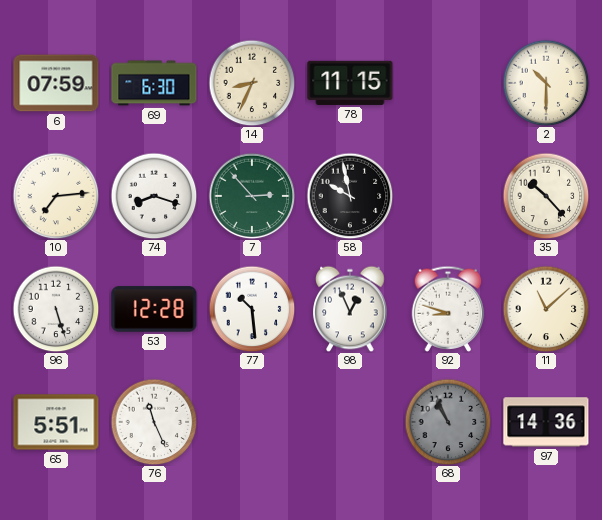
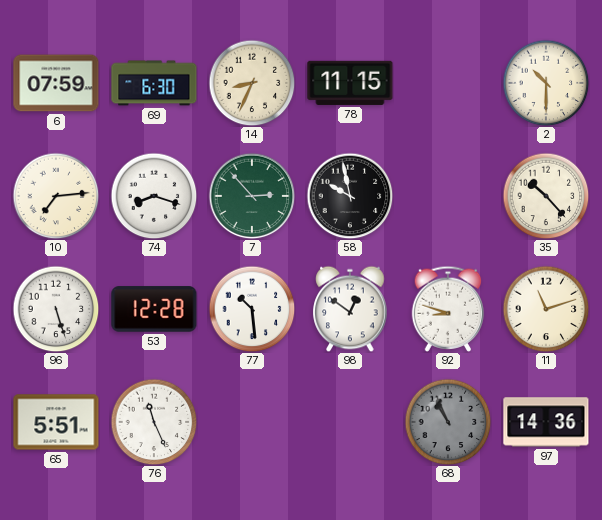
98: 12:56 -> 12:51
11: 11:08 -> 11:12
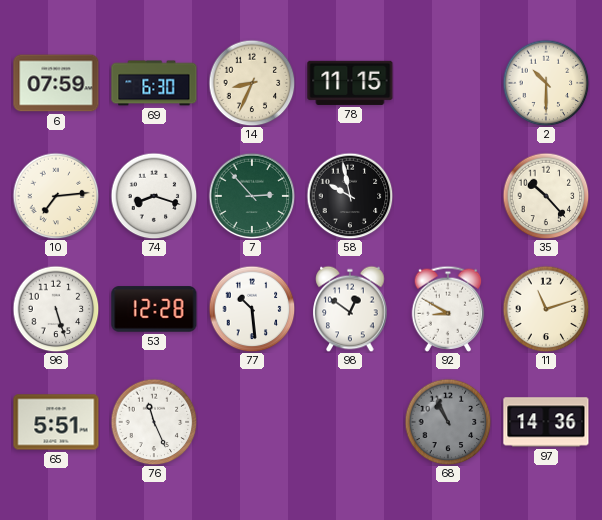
92: 8:48 -> 8:50
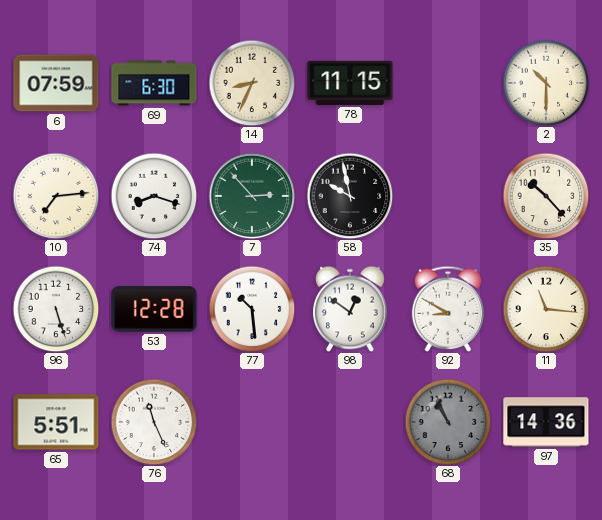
11: 11:12 -> 11:16
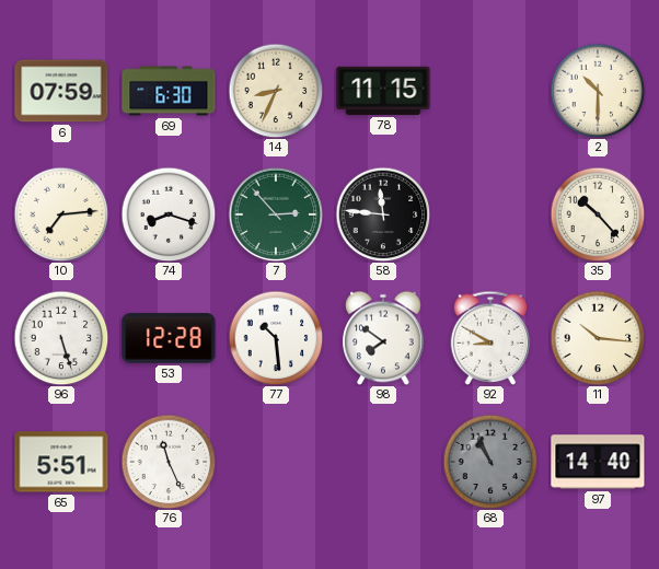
58: 9:58 -> 11:46
98: 12:51 -> 7:51
11: 11:16 -> 10:16
97: 14:36 -> 14:40
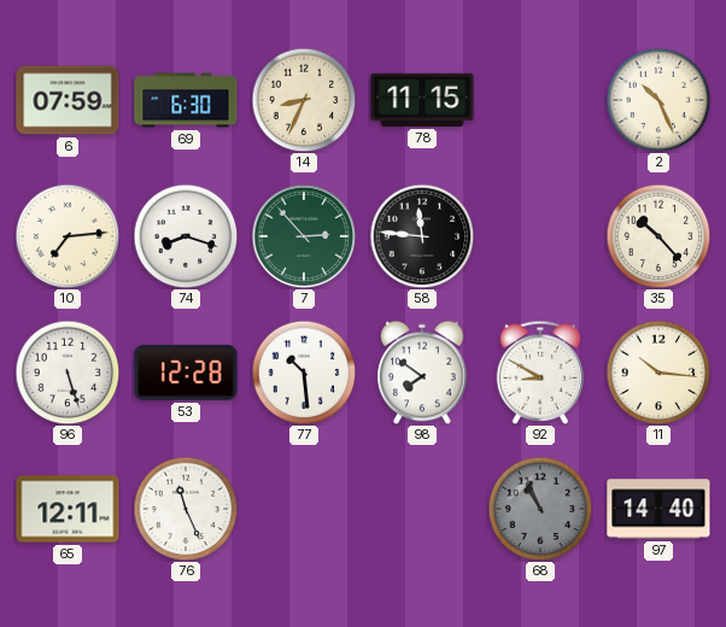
2: 10:30 -> 10:26
65: 5:51 -> 12:11
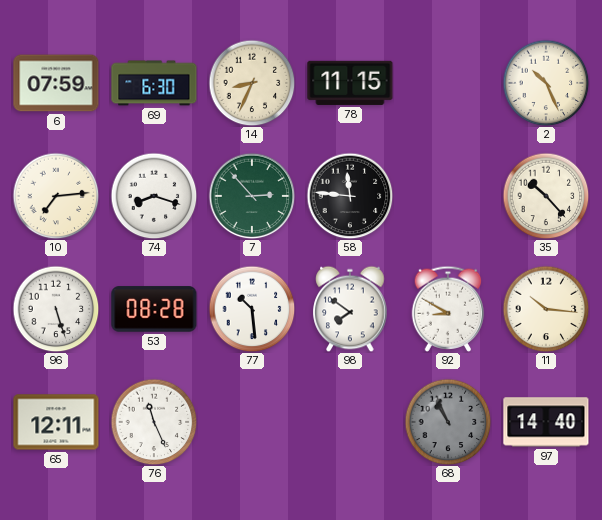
53: 12:28 -> 08:28
